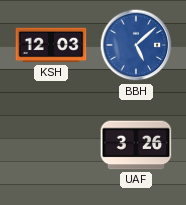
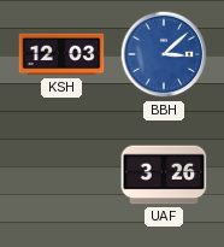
BBH: 5:08 -> 3:08
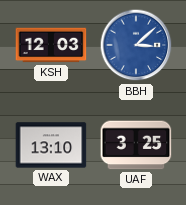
WAX: none -> 13:10
UAF: 3:26 -> 3:25
